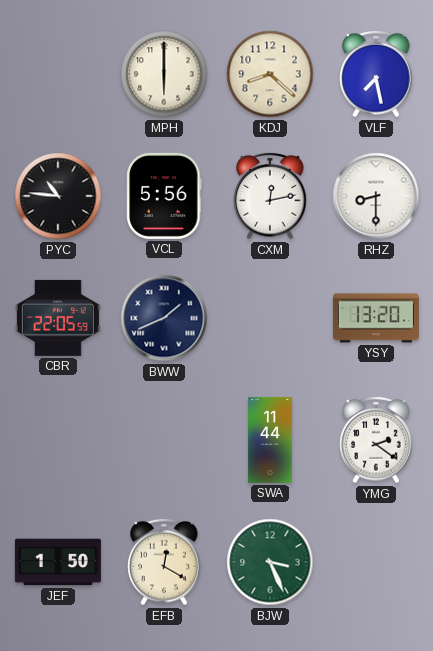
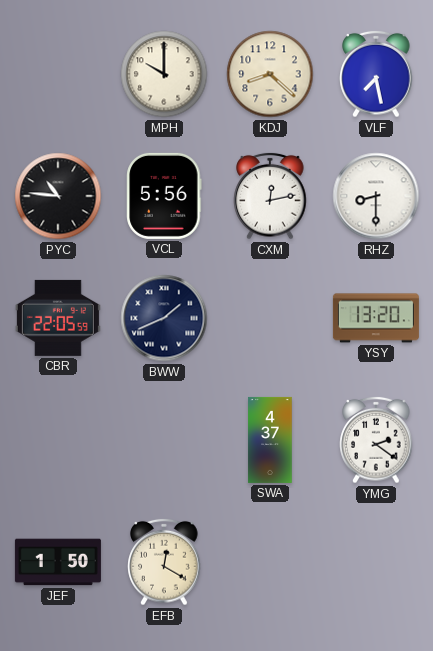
MPH: 6:00 -> 10:00
SWA: 11:44 -> 4:37
BJW: 3:26 -> none
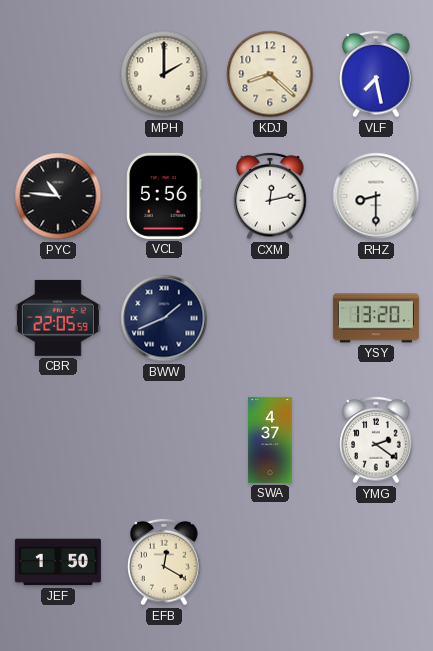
MPH: 10:00 -> 2:00
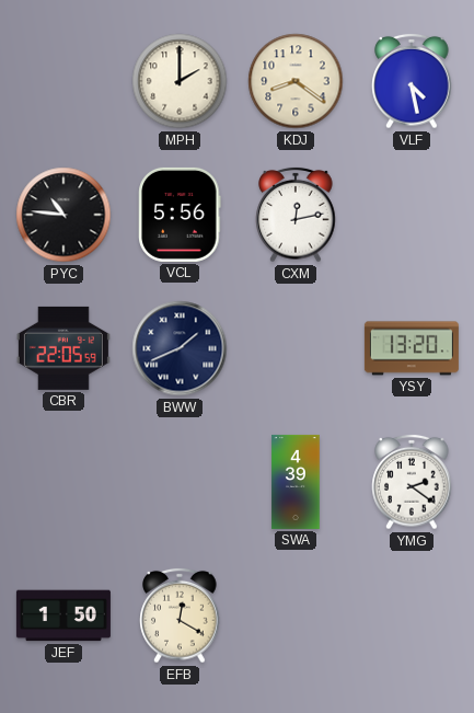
KDJ: 8:22 -> 8:21
VLF: 7:28 -> 4:28
RHZ: 8:30 -> none
SWA: 4:37 -> 4:39
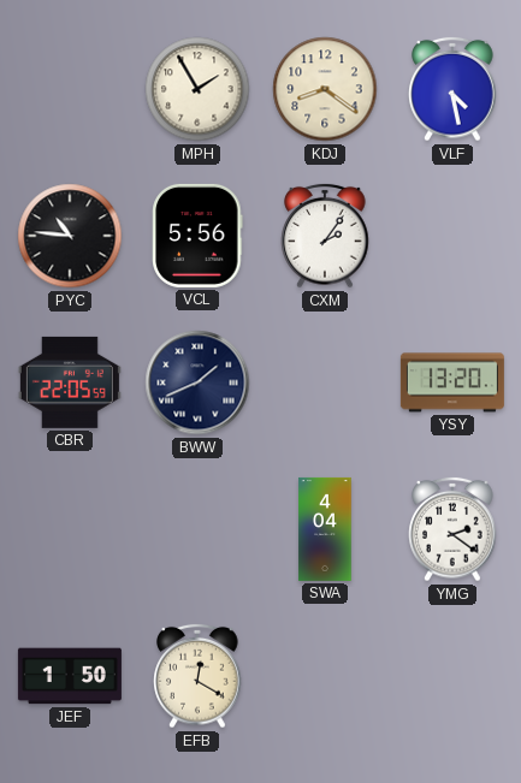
MPH: 2:00 -> 1:55
CXM: 12:13 -> 2:06
SWA: 4:39 -> 4:04
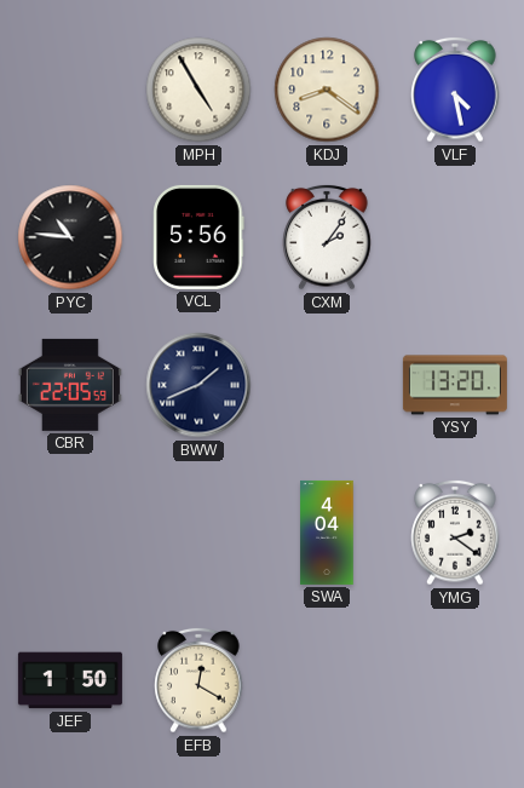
MPH: 1:55 -> 4:55
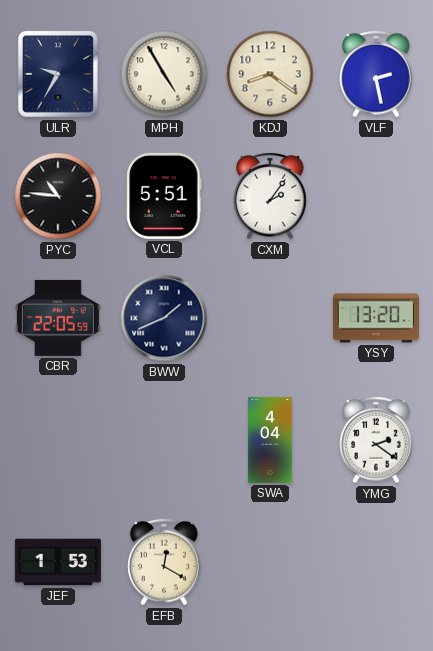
ULR: none -> 9:35
VLF: 4:28 -> 2:28
VCL: 5:56 -> 5:51
JEF: 1:50 -> 1:53
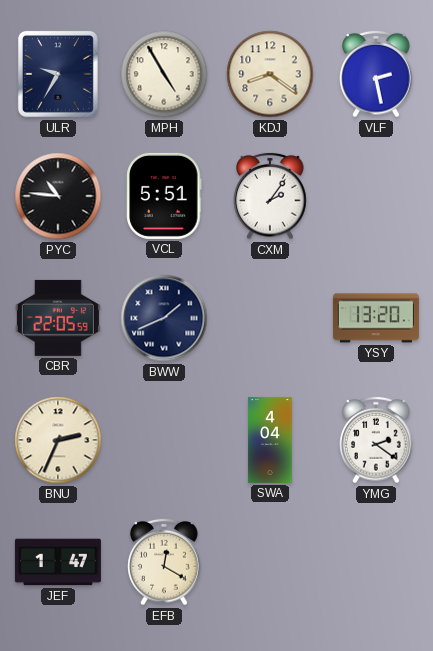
BNU: none -> 2:34
JEF: 1:53 -> 1:47
